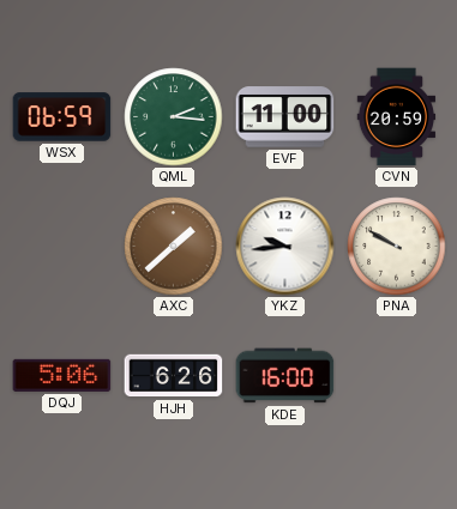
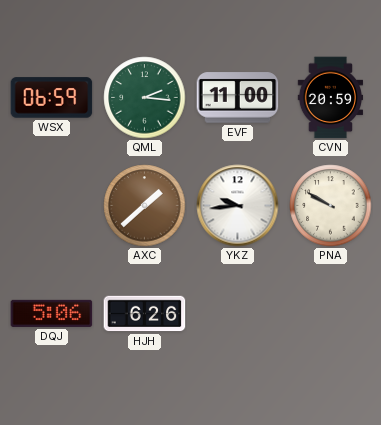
KDE: 16:00 -> none
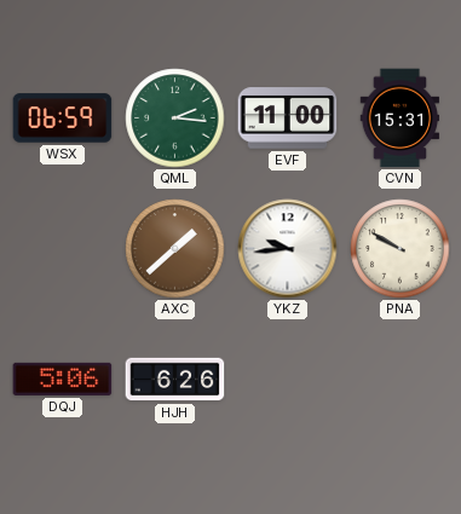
CVN: 20:59 -> 15:31
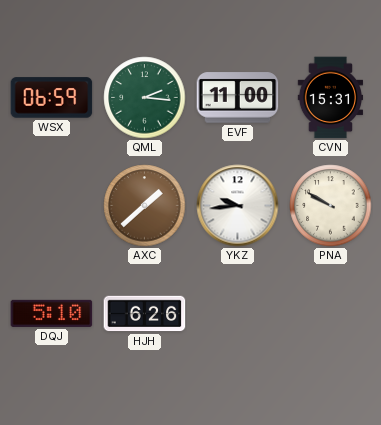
DQJ: 5:06 -> 5:10
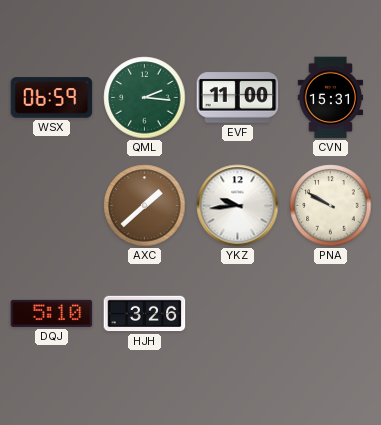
HJH: 6:26 -> 3:26
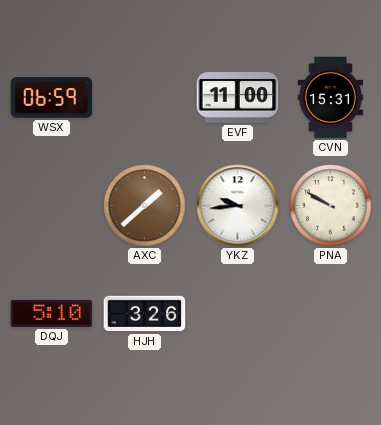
QML: 2:16 -> none
